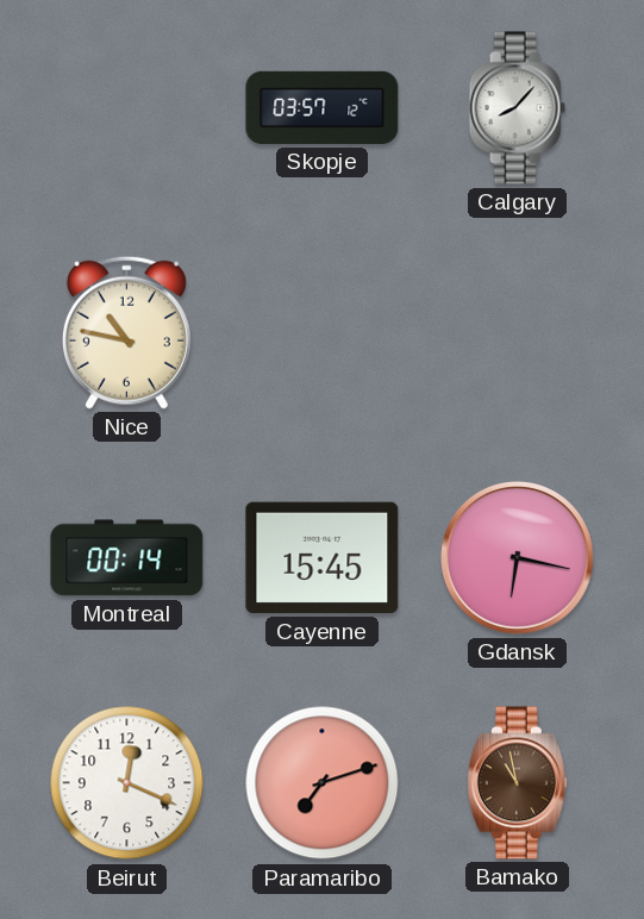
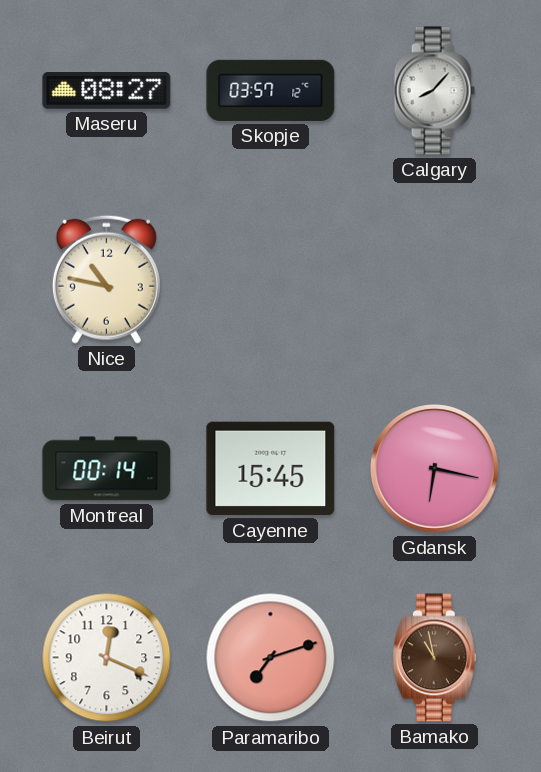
Maseru: none -> 08:27
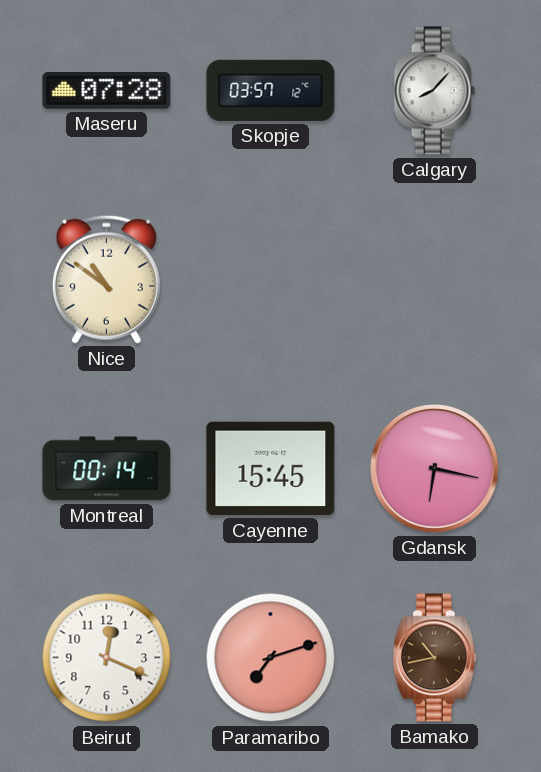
Maseru: 08:27 -> 07:28
Nice: 10:47 -> 10:51
Bamako: 10:58 -> 10:43
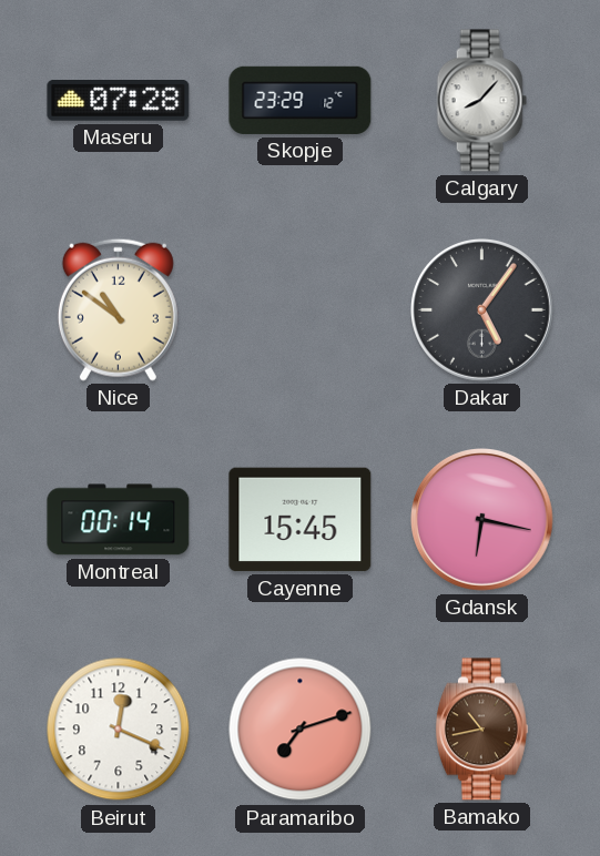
Skopje: 03:57 -> 23:29
Dakar: none -> 5:06
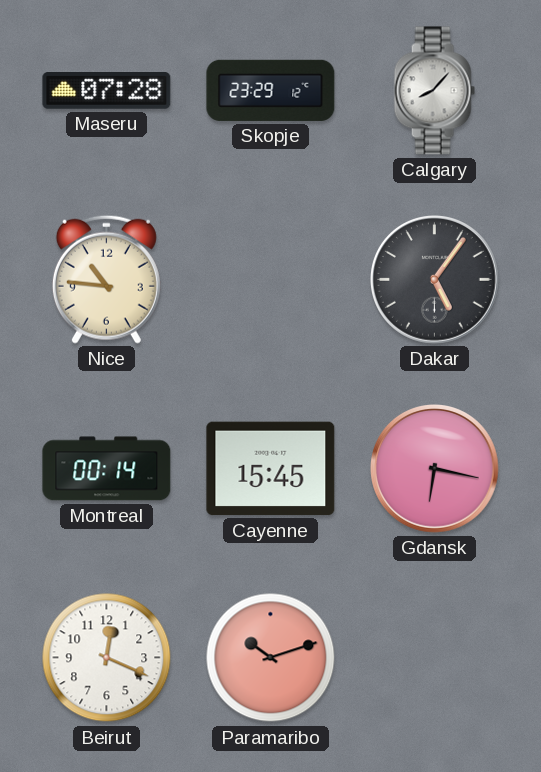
Nice: 10:51 -> 10:46
Paramaribo: 7:12 -> 10:12
Bamako: 10:43 -> none
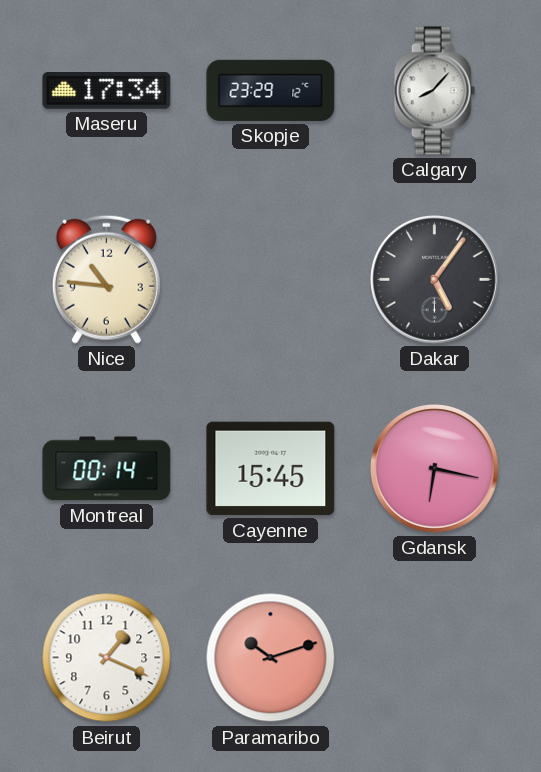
Maseru: 07:28 -> 17:34
Beirut: 12:19 -> 1:19
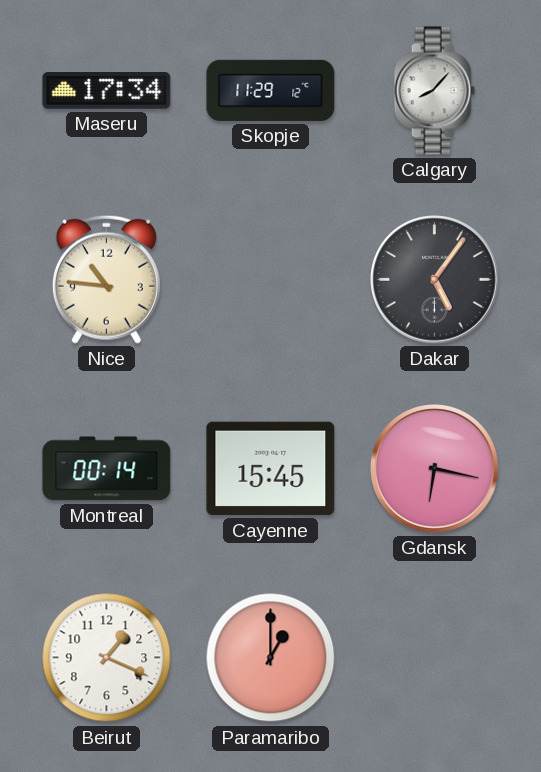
Skopje: 23:29 -> 11:29
Paramaribo: 10:12 -> 1:00
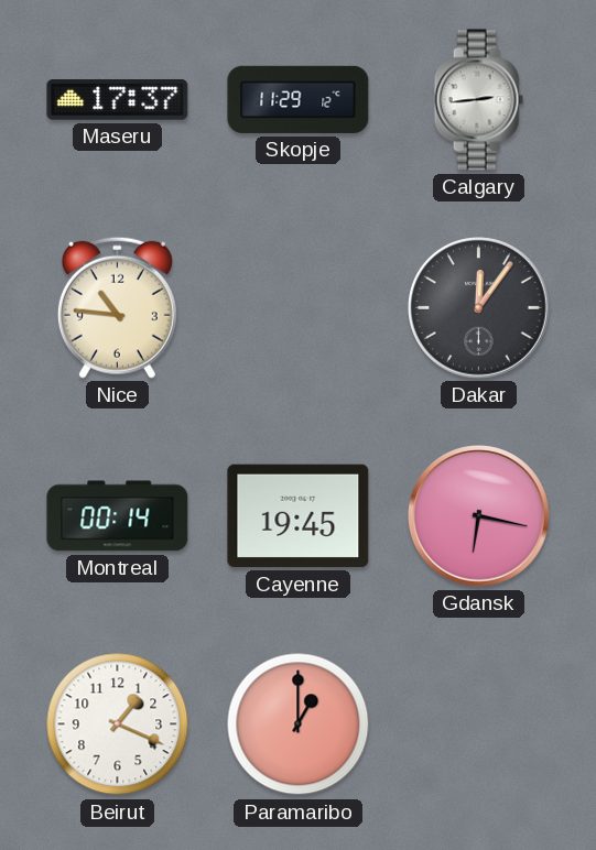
Maseru: 17:34 -> 17:37
Calgary: 8:07 -> 2:44
Dakar: 5:06 -> 12:06
Cayenne: 15:45 -> 19:45
